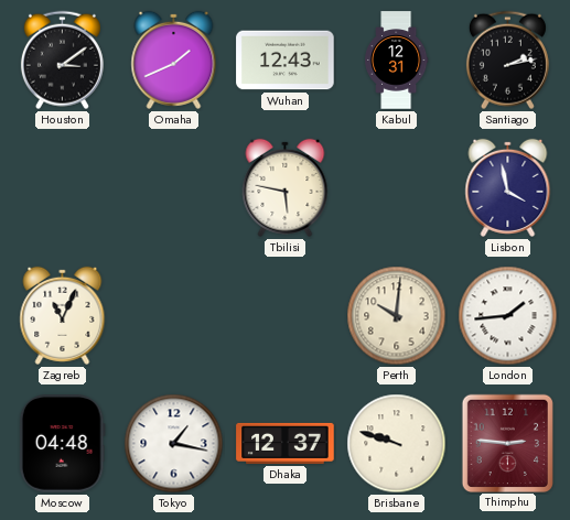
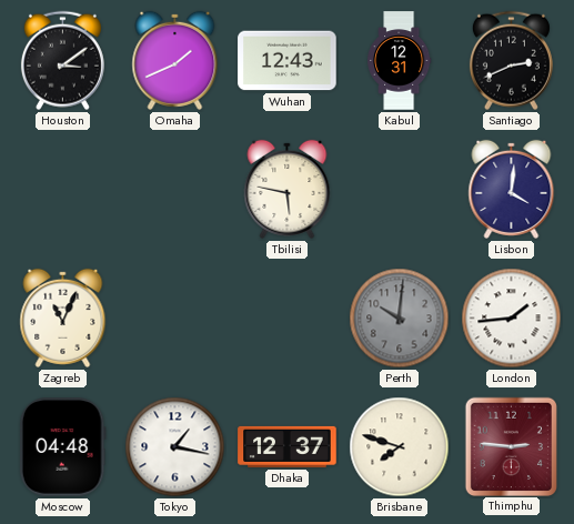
Santiago: 2:13 -> 2:41
Lisbon: 3:58 -> 4:01
Perth dial: cream -> grey
Brisbane: 9:48 -> 7:48
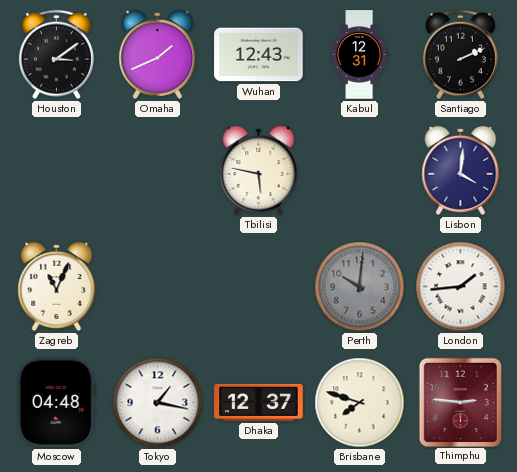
Santiago: 2:41 -> 2:11
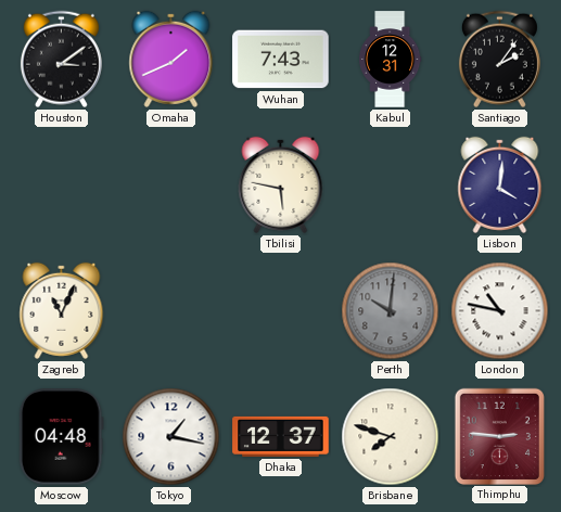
Wuhan: 12:43 -> 7:43
Santiago: 2:11 -> 2:06
London: 1:44 -> 10:47
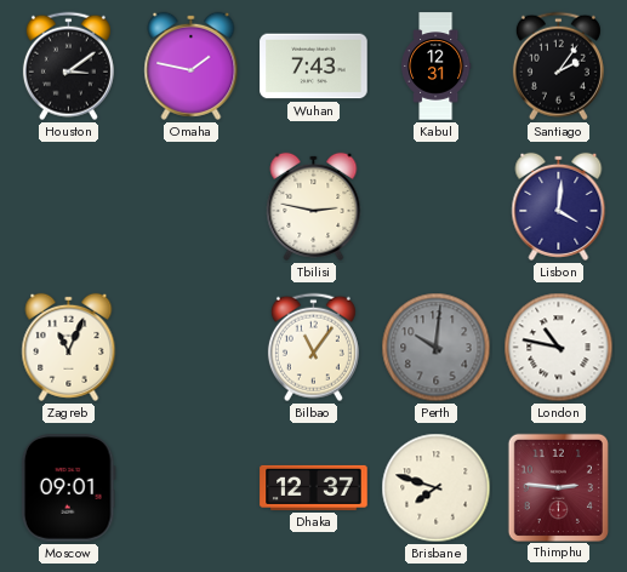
Omaha: 1:41 -> 1:47
Tbilisi: 5:47 -> 2:47
Bilbao: none -> 11:06
Moscow: 04:48 -> 09:01
Tokyo: 1:17 -> none
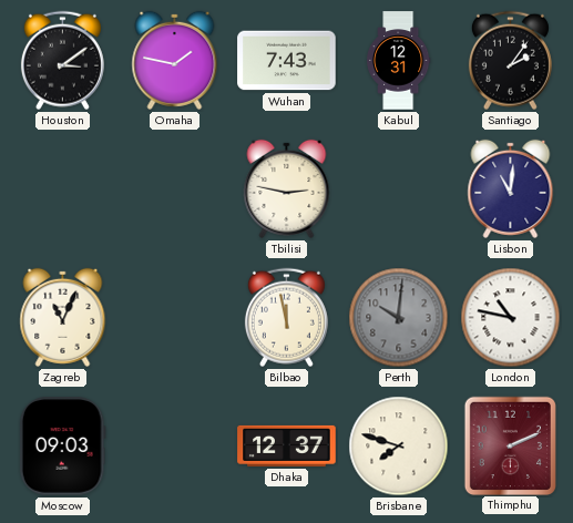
Lisbon: 4:01 -> 11:01
Bilbao: 11:06 -> 11:58
Moscow: 09:01 -> 09:03
Thimphu: 2:46 -> 2:11
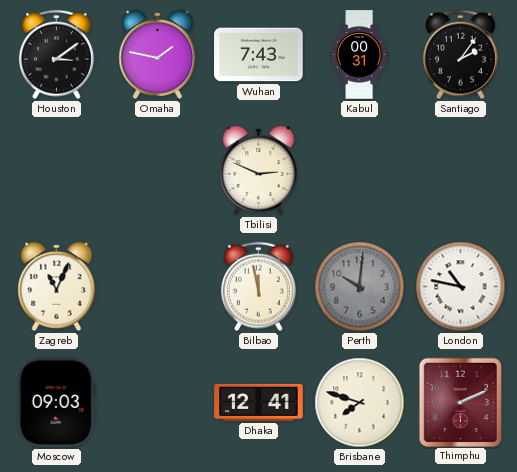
Kabul: 12:31 -> 00:31
Tbilisi: 2:47 -> 2:49
Lisbon: 11:01 -> none
Dhaka: 12:37 -> 12:41
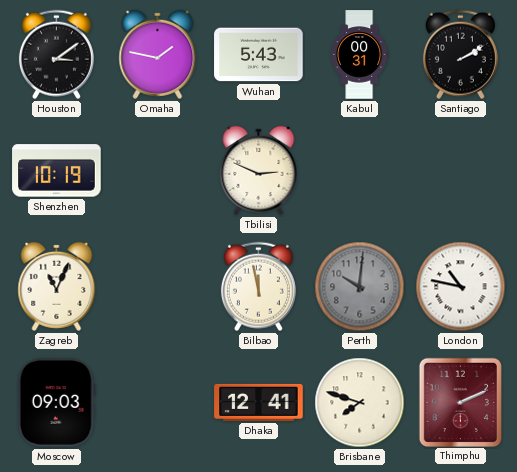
Wuhan: 7:43 -> 5:43
Santiago: 2:06 -> 2:10
Shenzhen: none -> 10:19
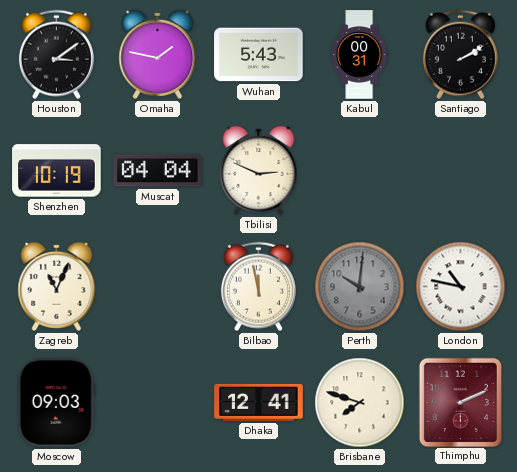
Muscat: none -> 04:04
